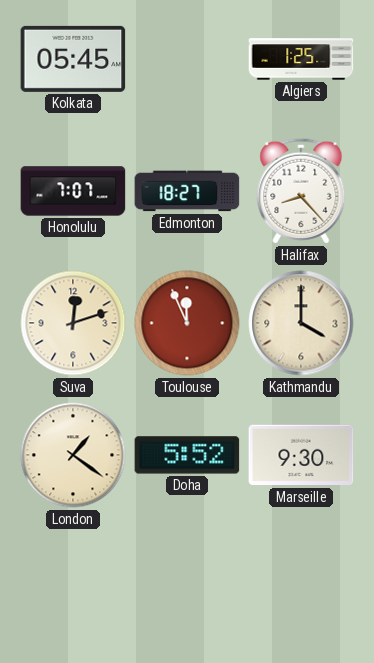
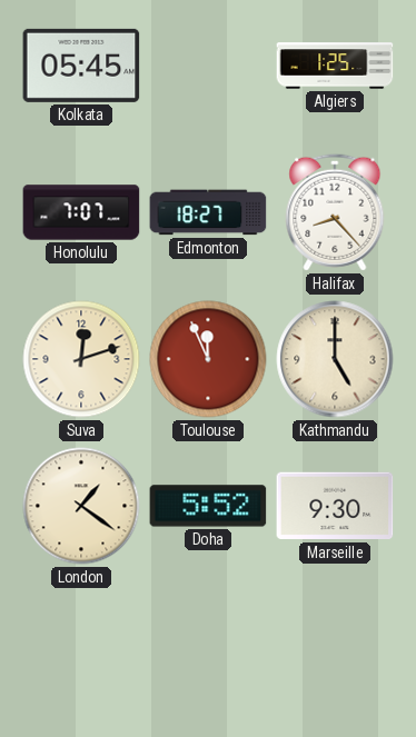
Kathmandu: 4:00 -> 5:00
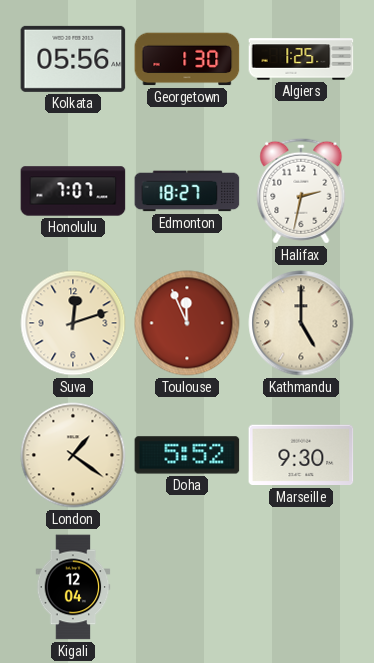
Kolkata: 05:45 -> 05:56
Georgetown: none -> 1:30
Halifax: 8:23 -> 2:32
Kigali: none -> 12:04
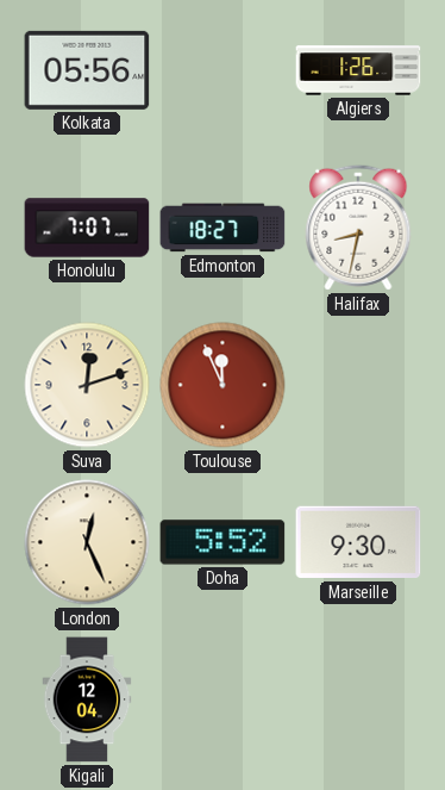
Georgetown: 1:30 -> none
Algiers: 1:25 -> 1:26
Halifax: 2:32 -> 8:32
Kathmandu: 5:00 -> none
London: 1:21 -> 12:26
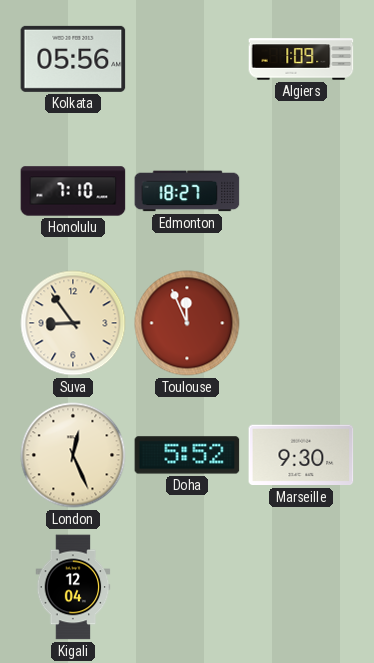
Algiers: 1:26 -> 1:09
Honolulu: 7:07 -> 7:10
Halifax: 8:32 -> none
Suva: 12:12 -> 8:54
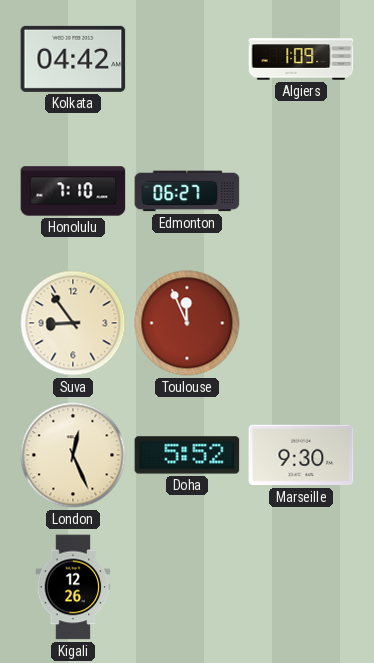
Kolkata: 05:56 -> 04:42
Edmonton: 18:27 -> 06:27
Kigali: 12:04 -> 12:26
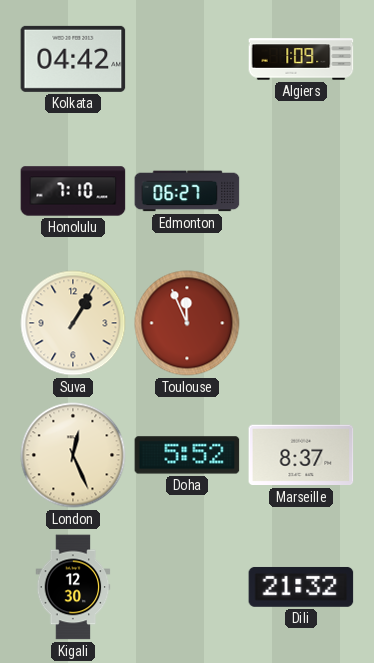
Suva: 8:54 -> 1:05
Marseille: 9:30 -> 8:37
Kigali: 12:26 -> 12:30
Dili: none -> 21:32
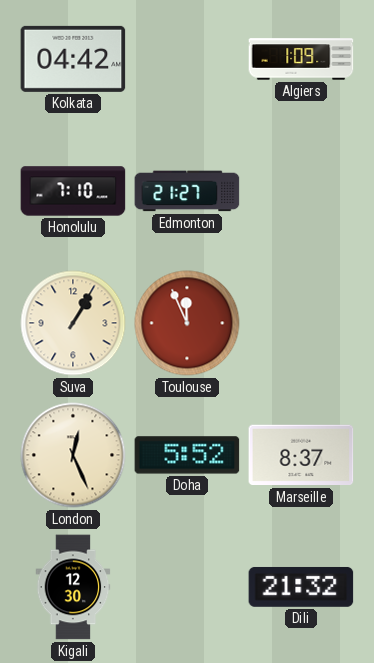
Edmonton: 06:27 -> 21:27
